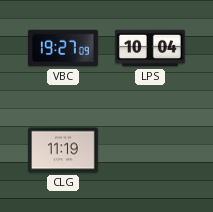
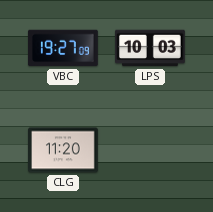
LPS: 10:04 -> 10:03
CLG: 11:19 -> 11:20
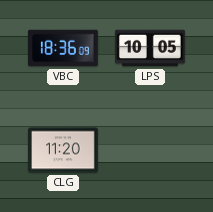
VBC: 19:27 -> 18:36
LPS: 10:03 -> 10:05
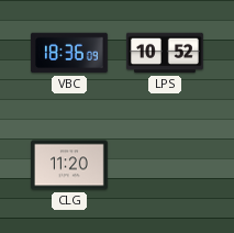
LPS: 10:05 -> 10:52
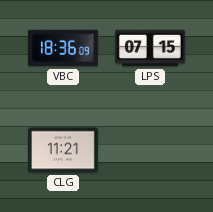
LPS: 10:52 -> 07:15
CLG: 11:20 -> 11:21
